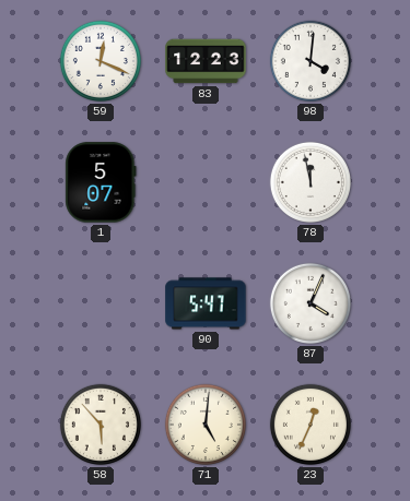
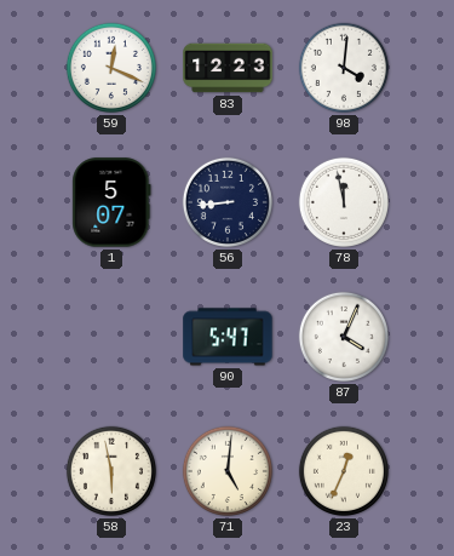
56: none -> 8:44
58: 5:53 -> 5:58
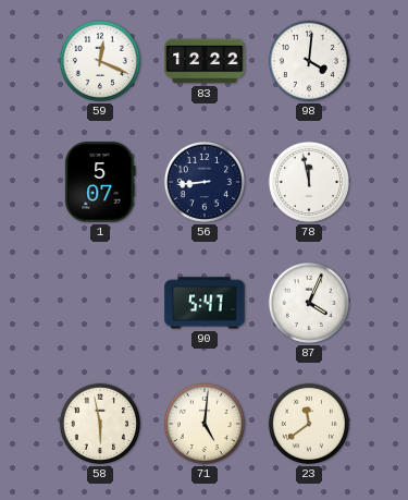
83: 12:23 -> 12:22
23: 12:34 -> 11:39
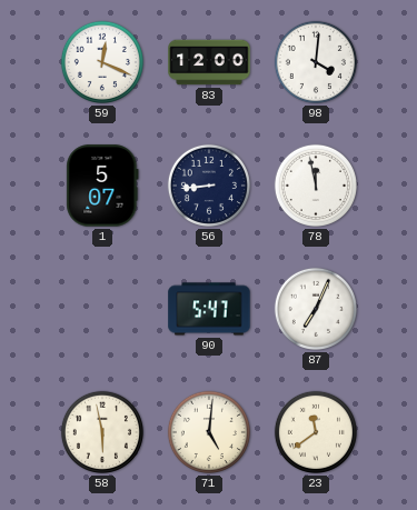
83: 12:22 -> 12:00
87: 4:04 -> 7:04
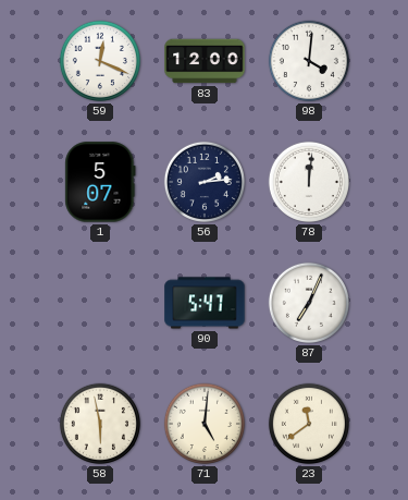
56: 8:44 -> 2:14
78: 11:58 -> 12:01
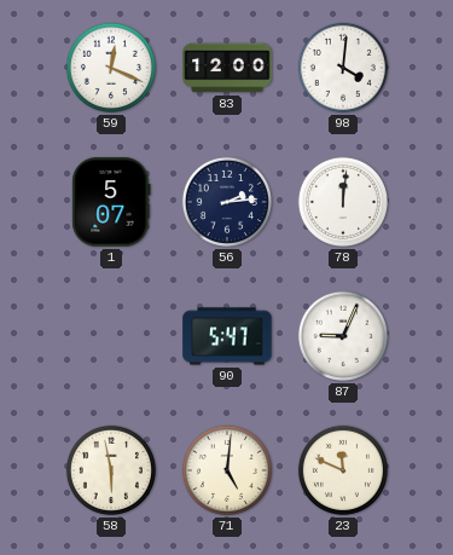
87: 7:04 -> 9:04
23: 11:39 -> 11:49
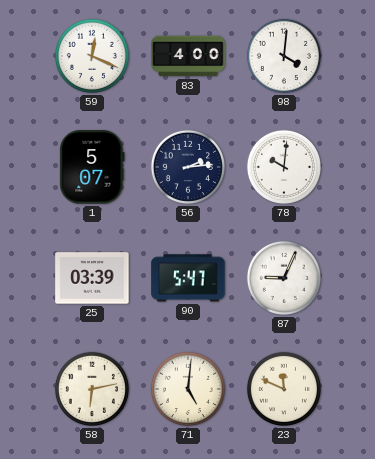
83: 12:00 -> 4:00
78: 12:01 -> 10:01
25: none -> 03:39
58: 5:58 -> 6:13
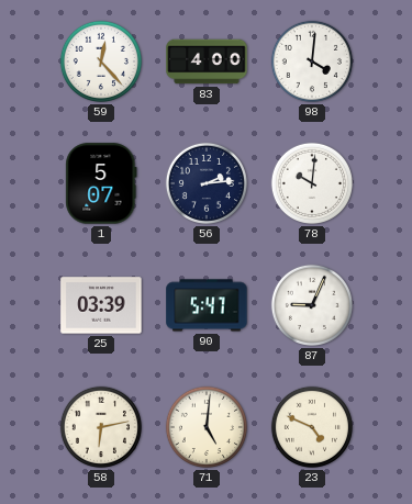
59: 12:19 -> 12:23
23: 11:49 -> 4:49
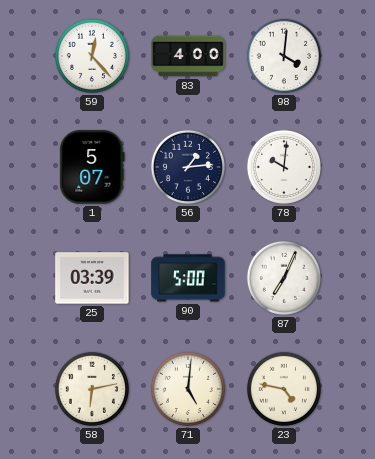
56: 2:14 -> 1:14
90: 5:47 -> 5:00
87: 9:04 -> 7:04
23: 4:49 -> 4:47
